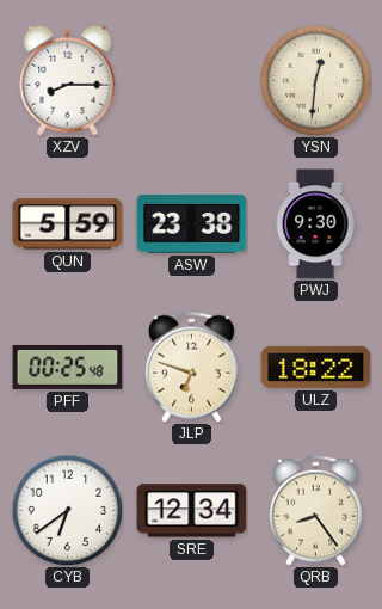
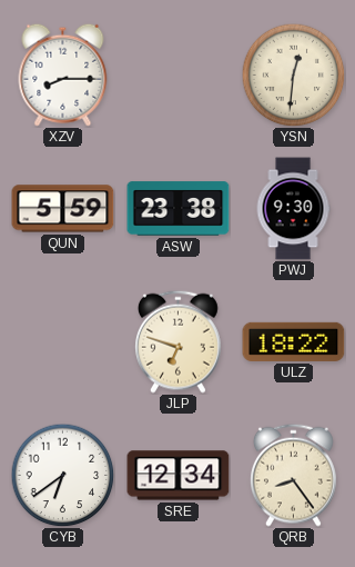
PFF: 00:25 -> none
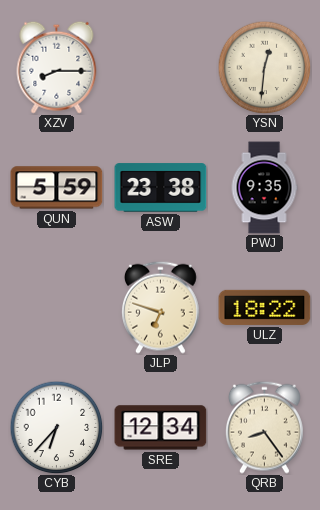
PWJ: 9:30 -> 9:35
CYB: 6:39 -> 6:37
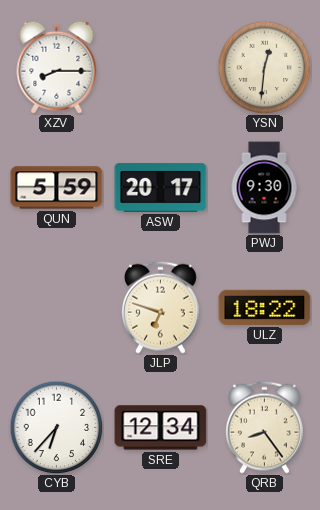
ASW: 23:38 -> 20:17
PWJ: 9:35 -> 9:30
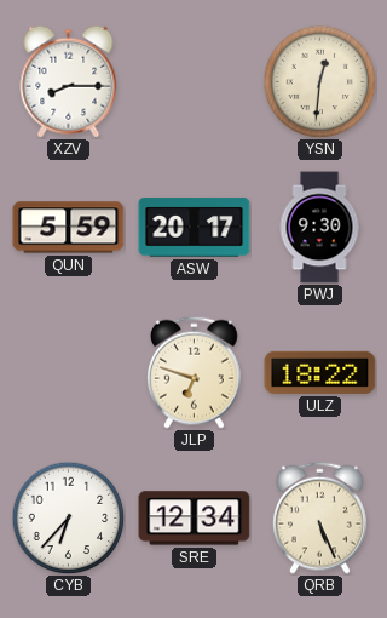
QRB: 8:24 -> 5:26
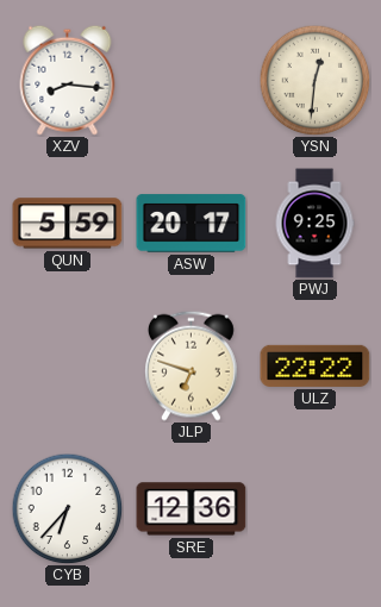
XZV: 8:15 -> 8:16
PWJ: 9:30 -> 9:25
ULZ: 18:22 -> 22:22
SRE: 12:34 -> 12:36
QRB: 5:26 -> none
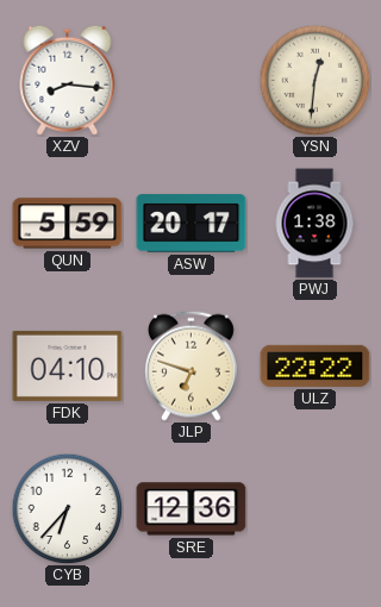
PWJ: 9:25 -> 1:38
FDK: none -> 04:10
